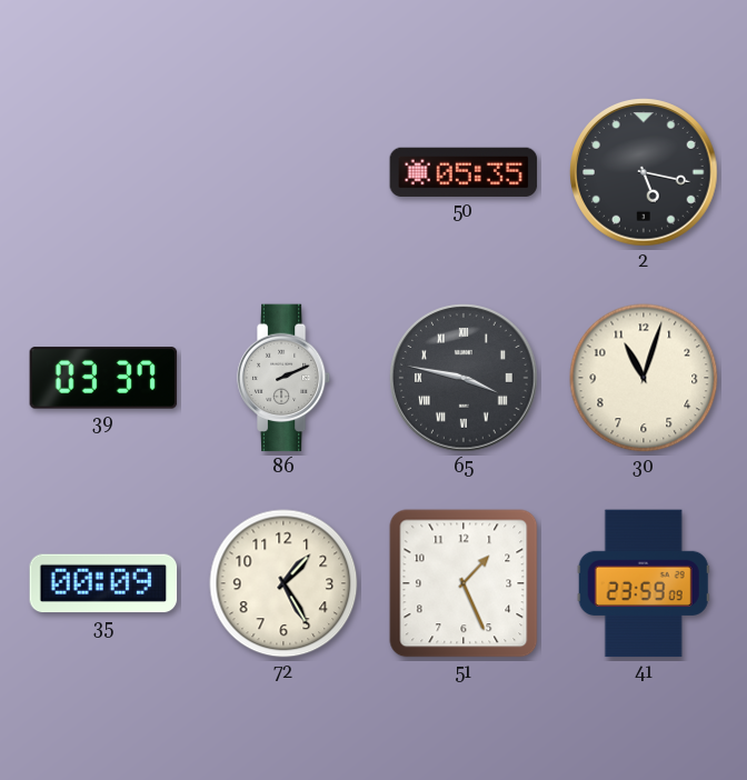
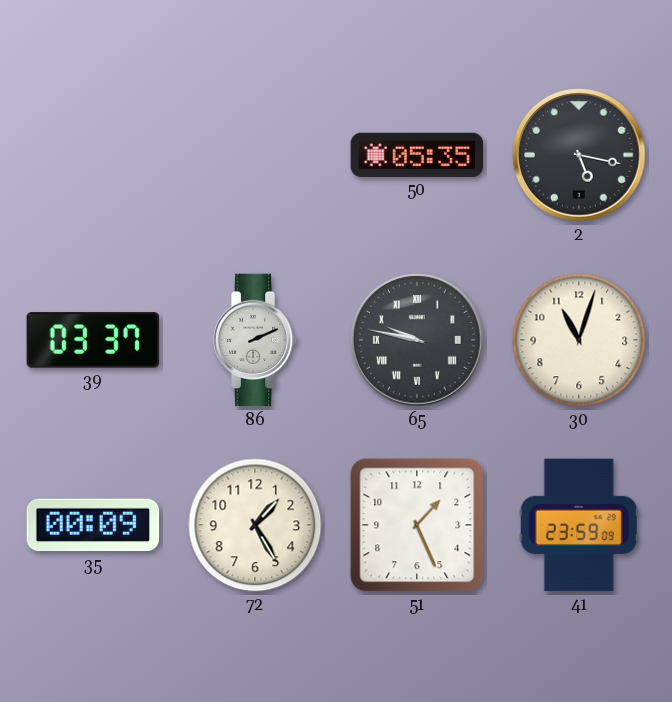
65: 3:47 -> 9:47
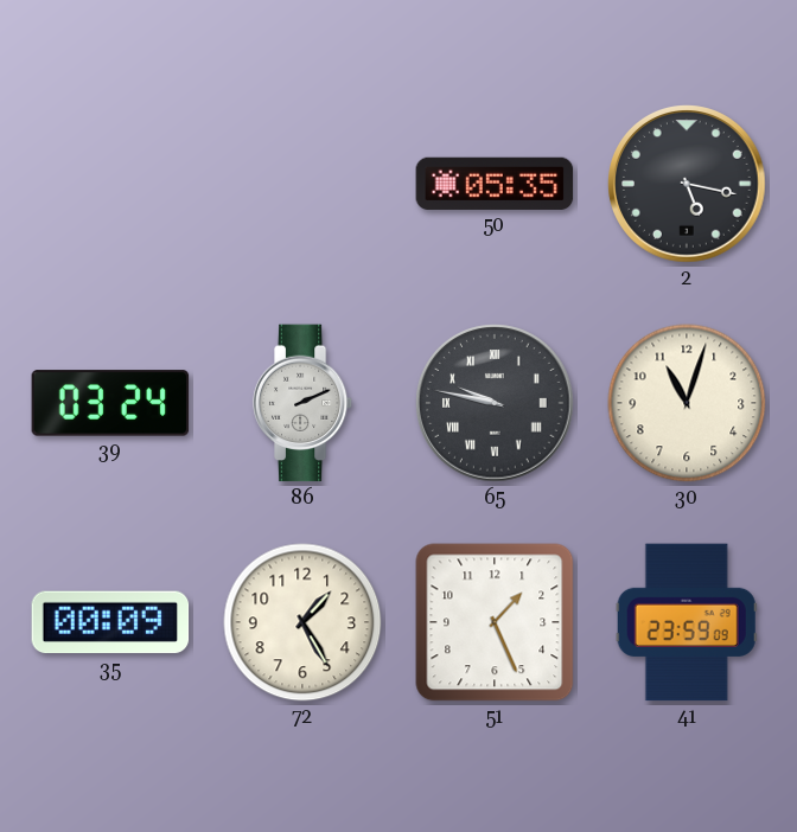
39: 03:37 -> 03:24
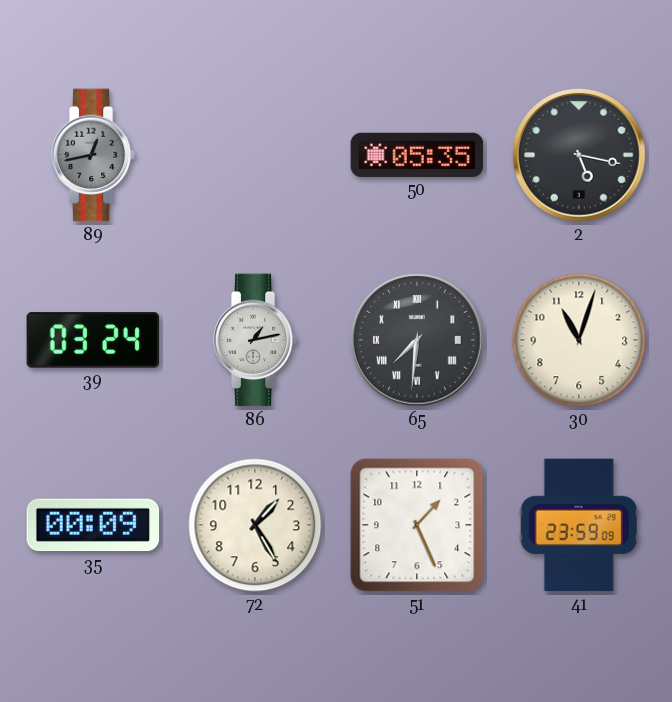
89: none -> 12:43
86: 2:11 -> 1:13
65: 9:47 -> 7:31
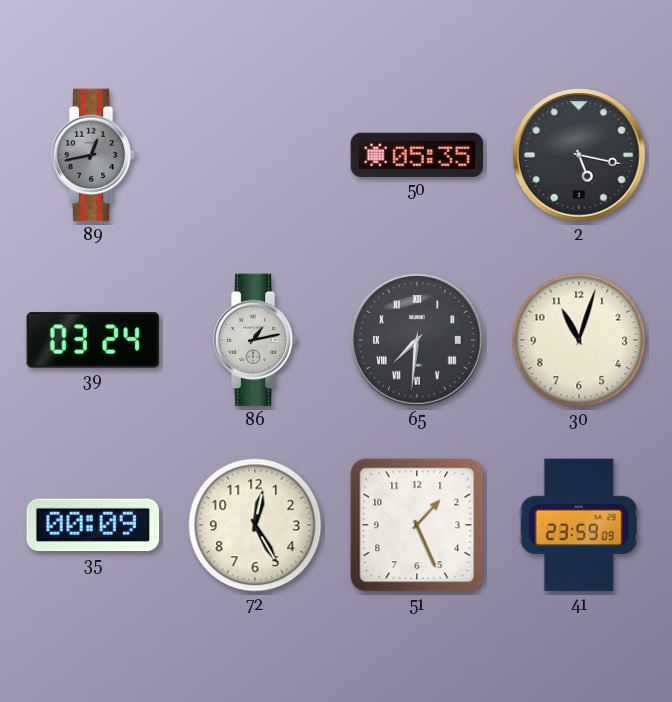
72: 1:25 -> 12:25
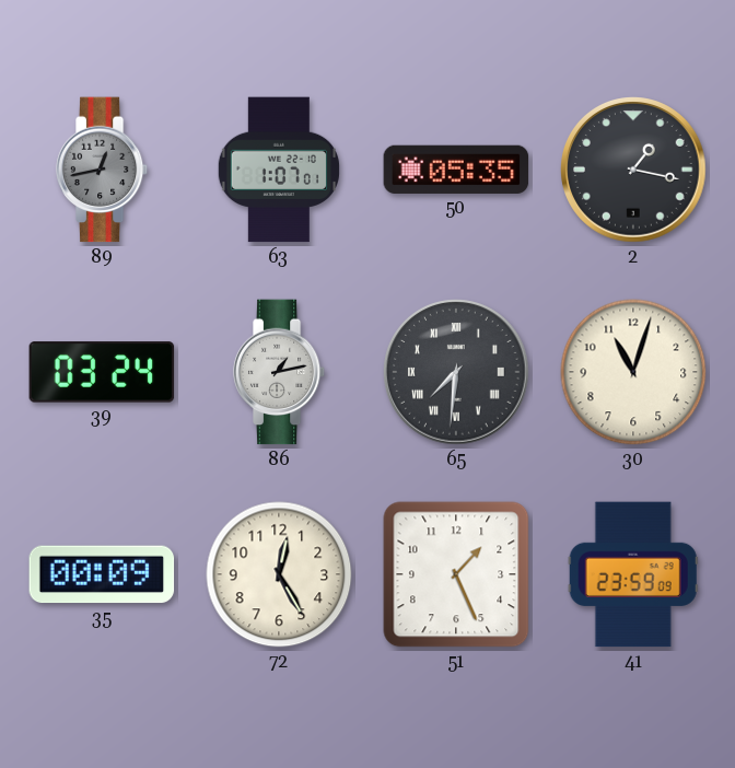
63: none -> 1:07
2: 5:17 -> 1:17
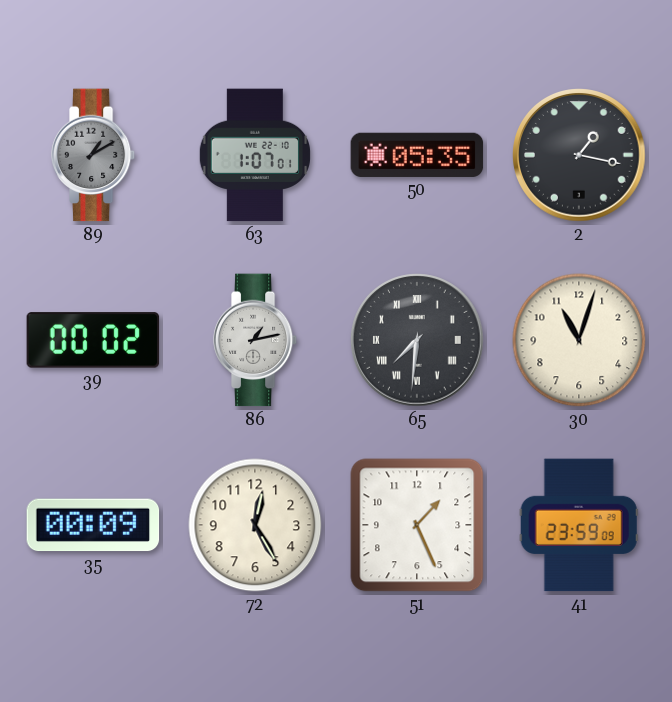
89: 12:43 -> 1:10
39: 03:24 -> 00:02
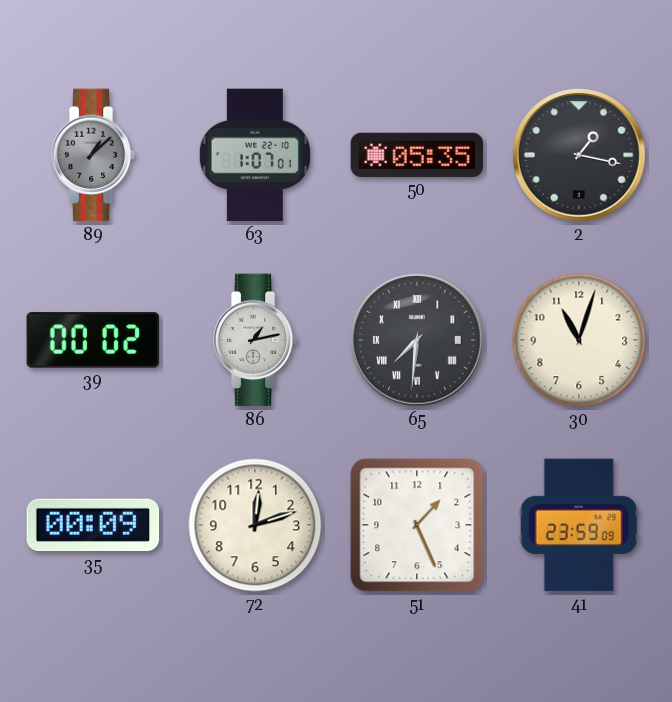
89: 1:10 -> 1:08
72: 12:25 -> 12:12
